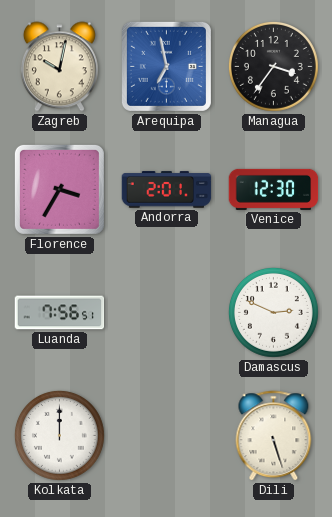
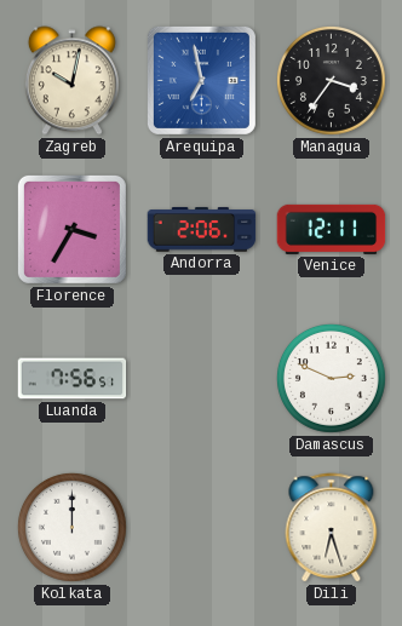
Andorra: 2:01 -> 2:06
Venice: 12:30 -> 12:11
Dili: 5:27 -> 6:27
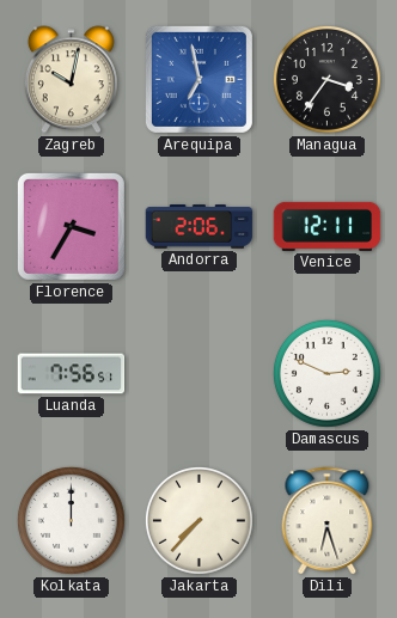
Jakarta: none -> 7:37
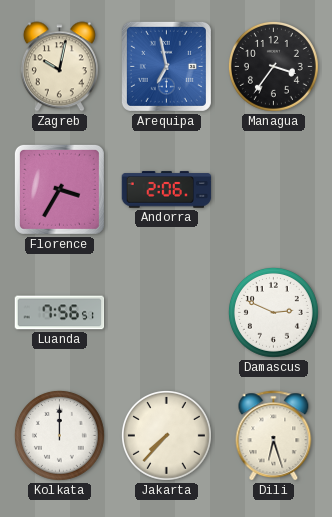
Venice: 12:11 -> none
